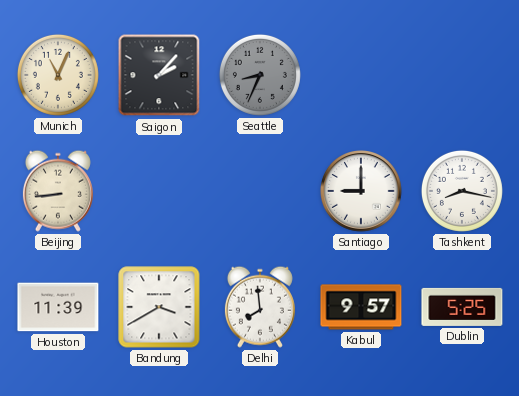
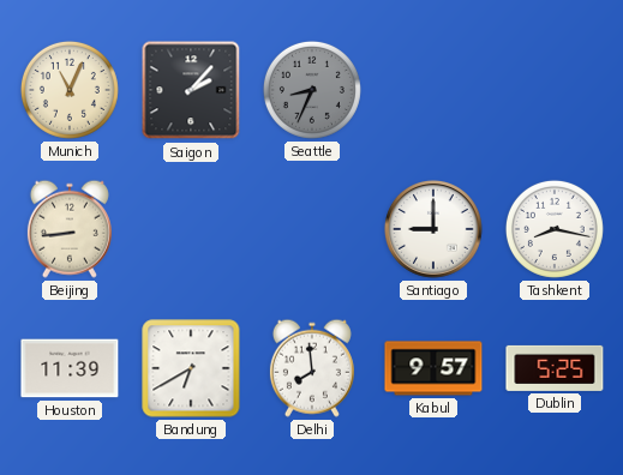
Bandung: 3:40 -> 6:40
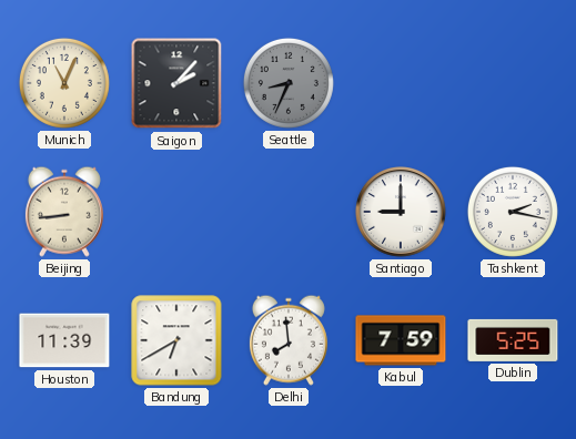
Tashkent: 8:17 -> 2:17
Kabul: 9:57 -> 7:59
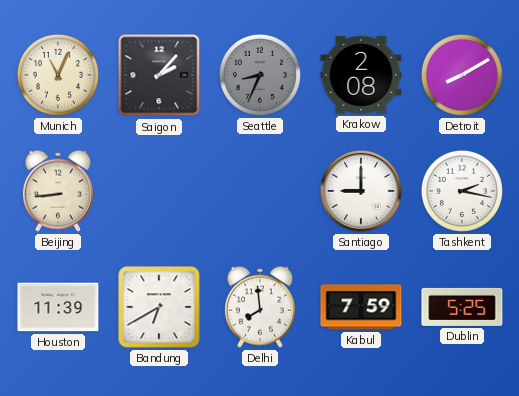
Krakow: none -> 2:08
Detroit: none -> 8:10
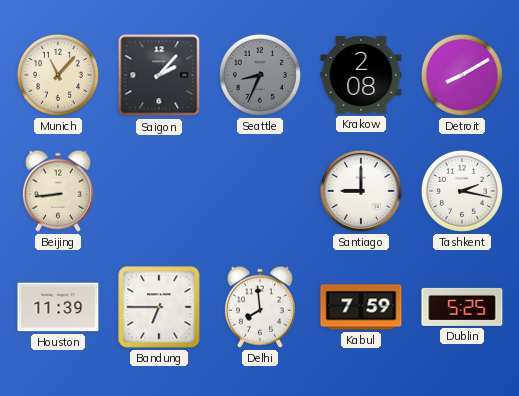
Munich: 11:04 -> 11:07
Bandung: 6:40 -> 6:45
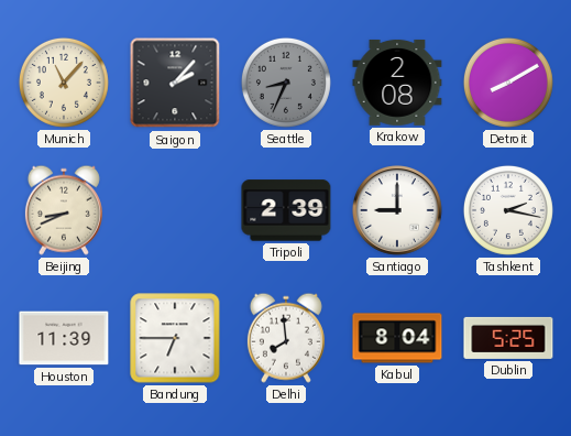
Beijing: 8:44 -> 8:41
Tripoli: none -> 2:39
Kabul: 7:59 -> 8:04
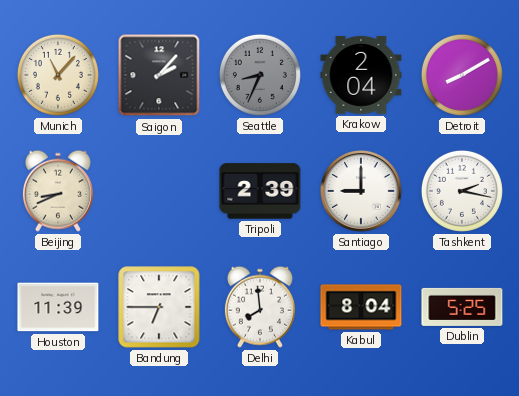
Krakow: 2:08 -> 2:04
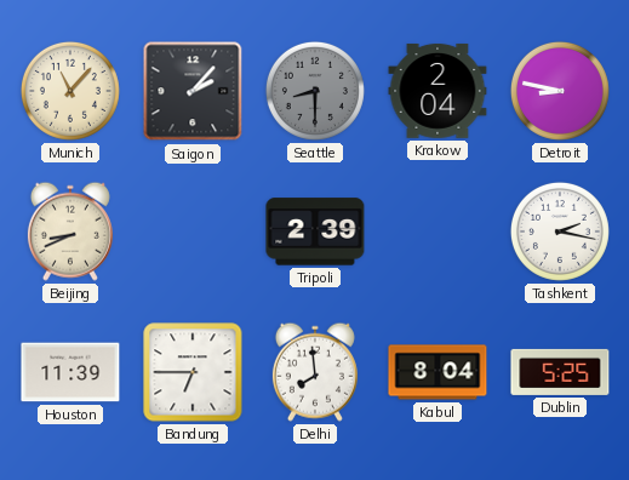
Seattle: 8:34 -> 8:30
Detroit: 8:10 -> 8:47
Santiago: 9:00 -> none
